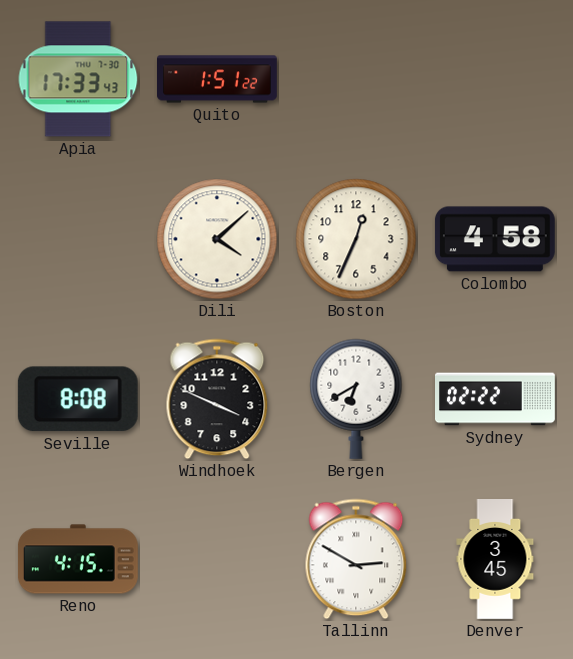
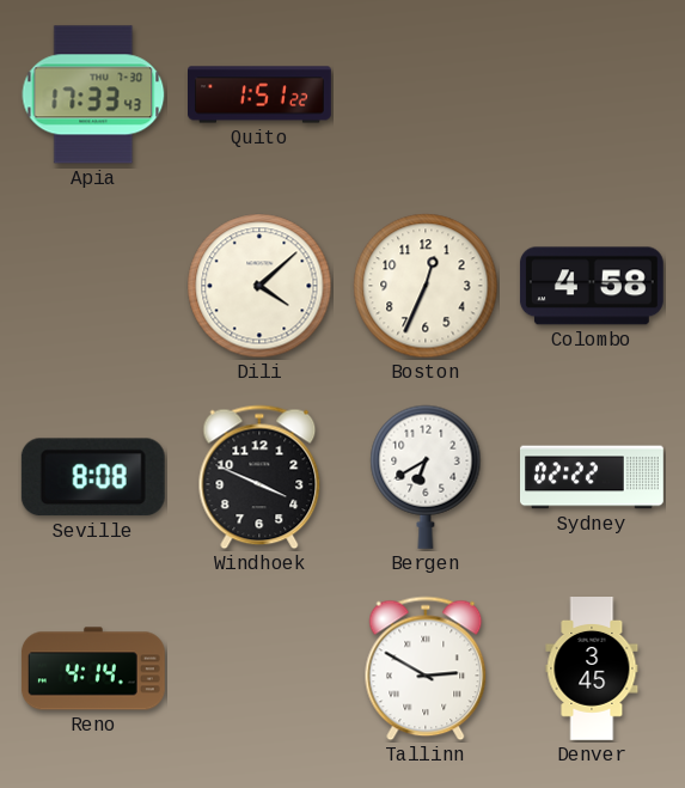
Reno: 4:15 -> 4:14
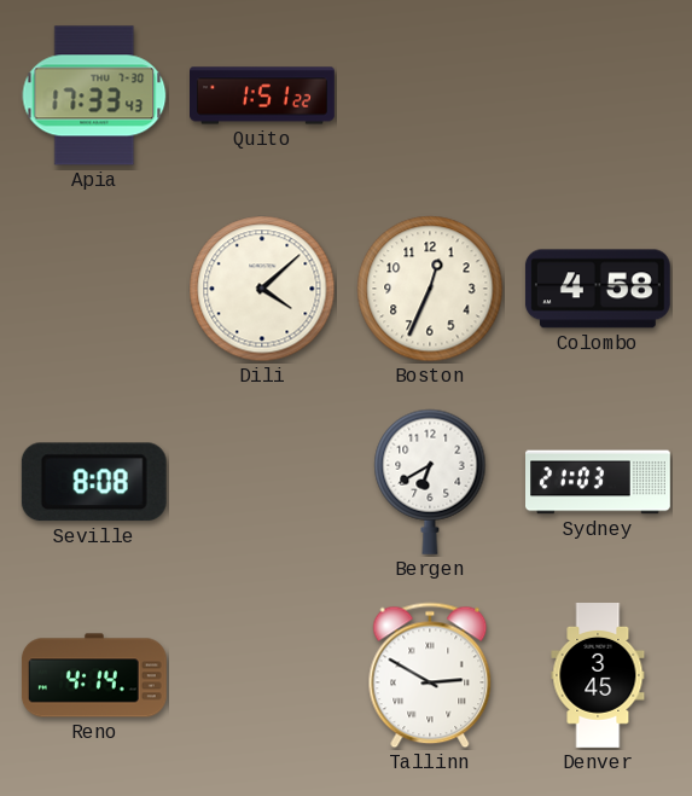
Windhoek: 3:49 -> none
Sydney: 02:22 -> 21:03
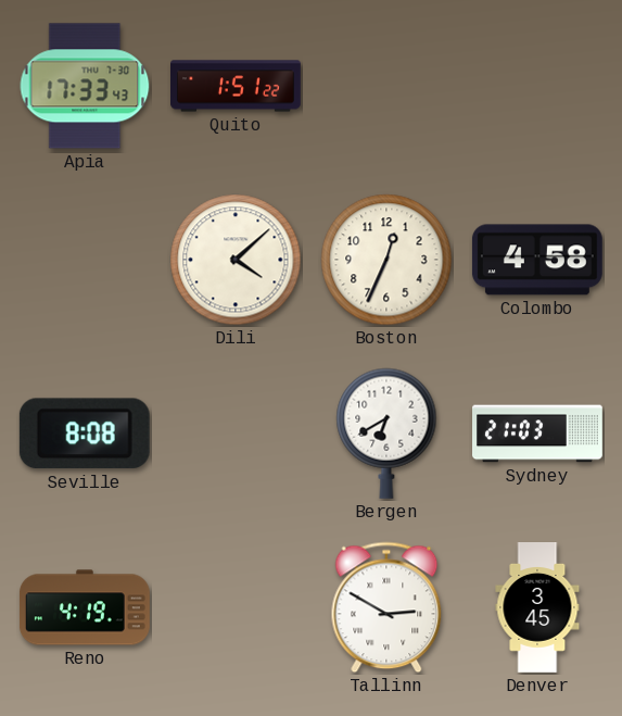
Reno: 4:14 -> 4:19
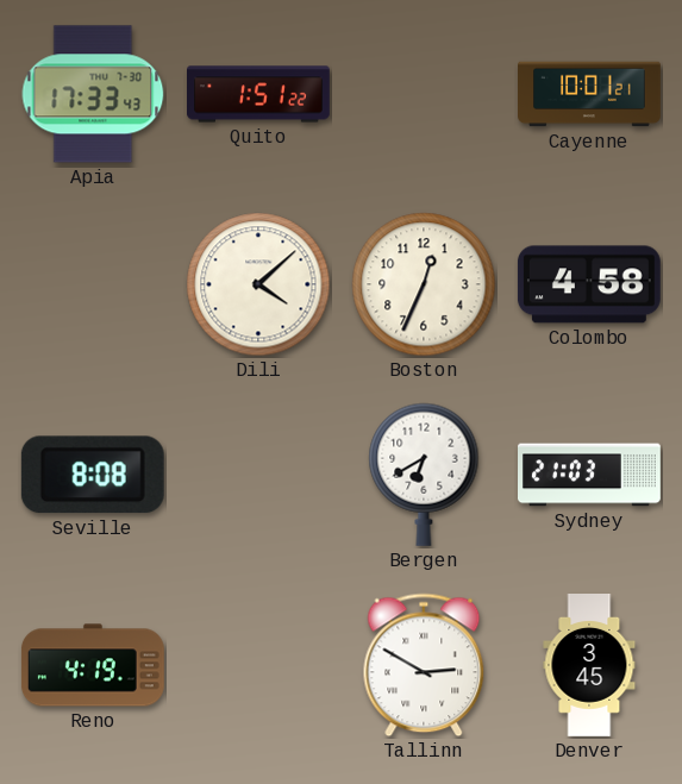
Cayenne: none -> 10:01
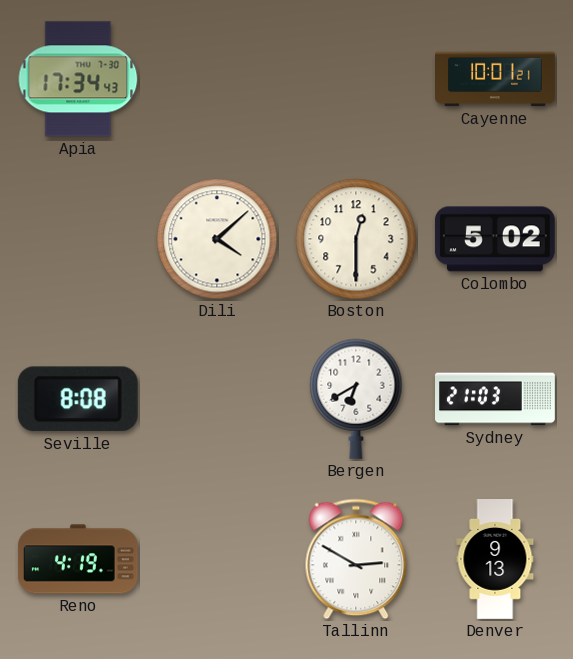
Apia: 17:33 -> 17:34
Quito: 1:51 -> none
Boston: 12:34 -> 12:30
Colombo: 4:58 -> 5:02
Denver: 3:45 -> 9:13
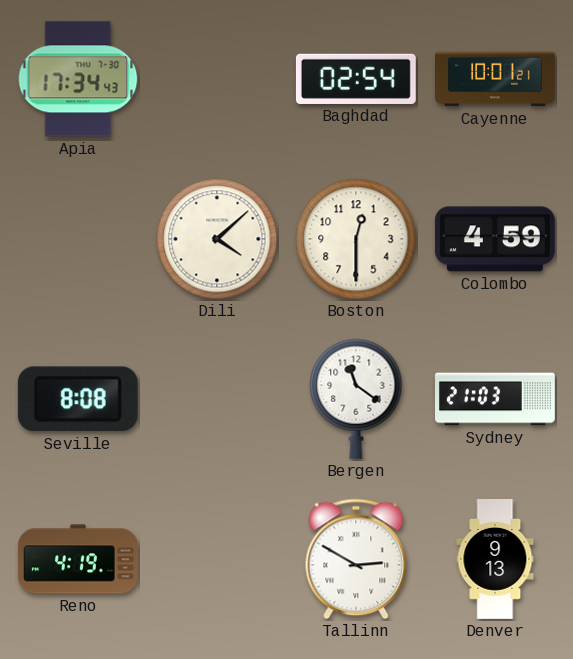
Baghdad: none -> 02:54
Colombo: 5:02 -> 4:59
Bergen: 6:40 -> 11:21
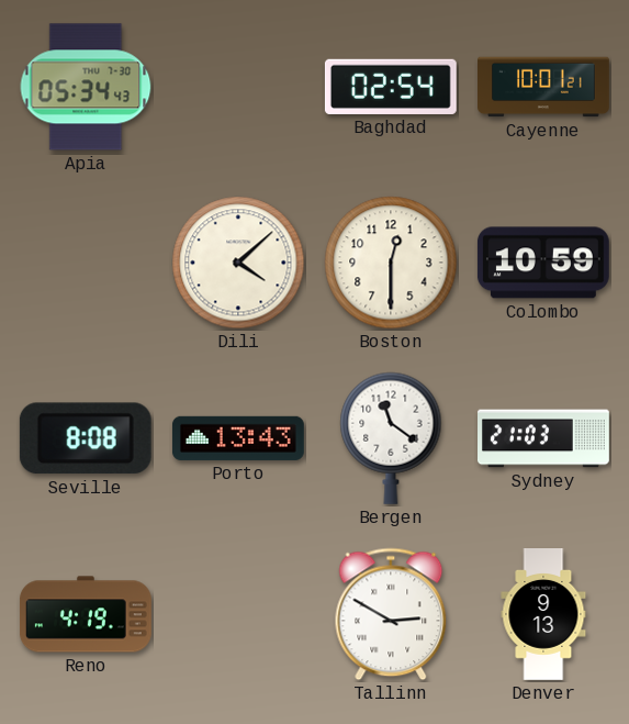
Apia: 17:34 -> 05:34
Colombo: 4:59 -> 10:59
Porto: none -> 13:43
